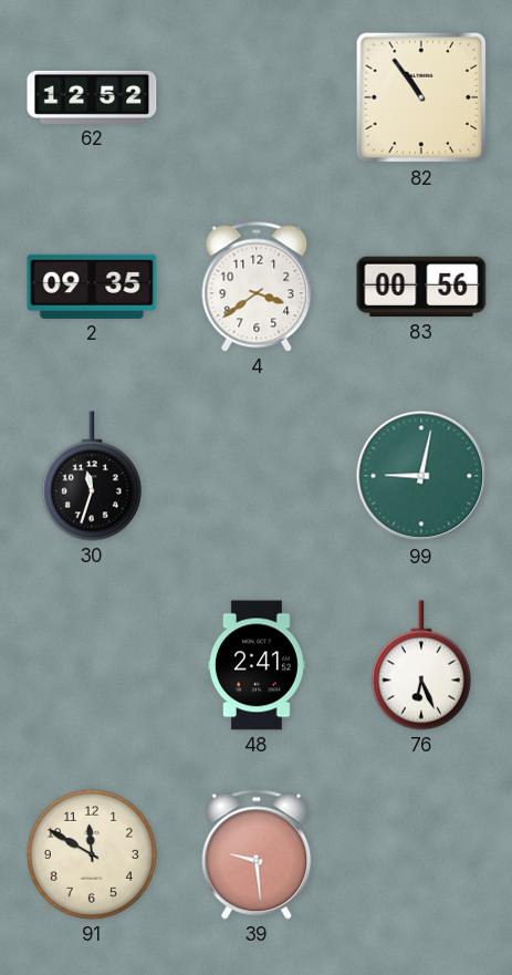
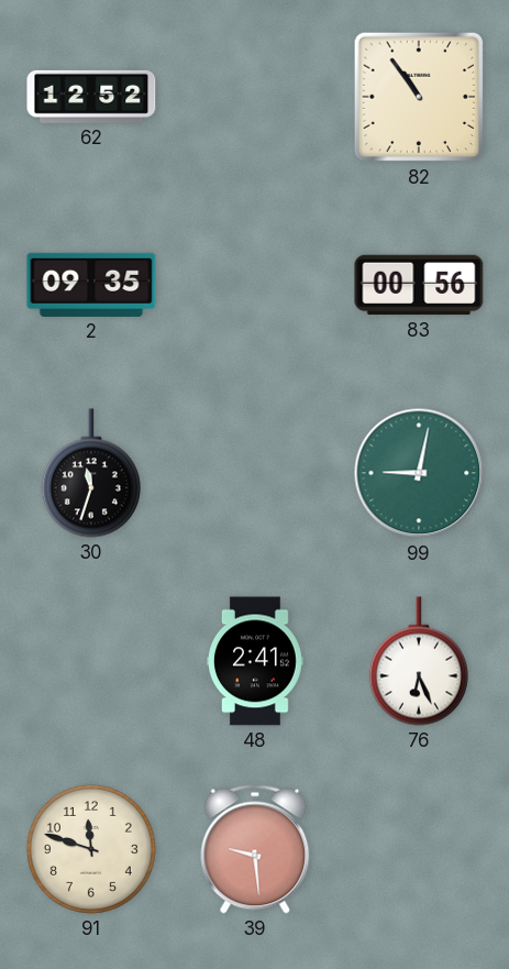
4: 3:39 -> none
91: 11:50 -> 11:48
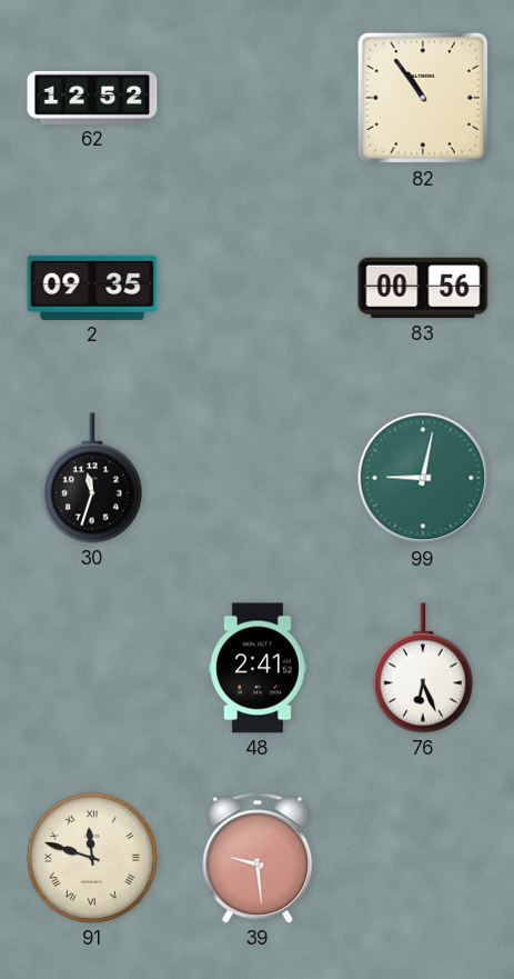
91 numerals: Arabic -> Roman
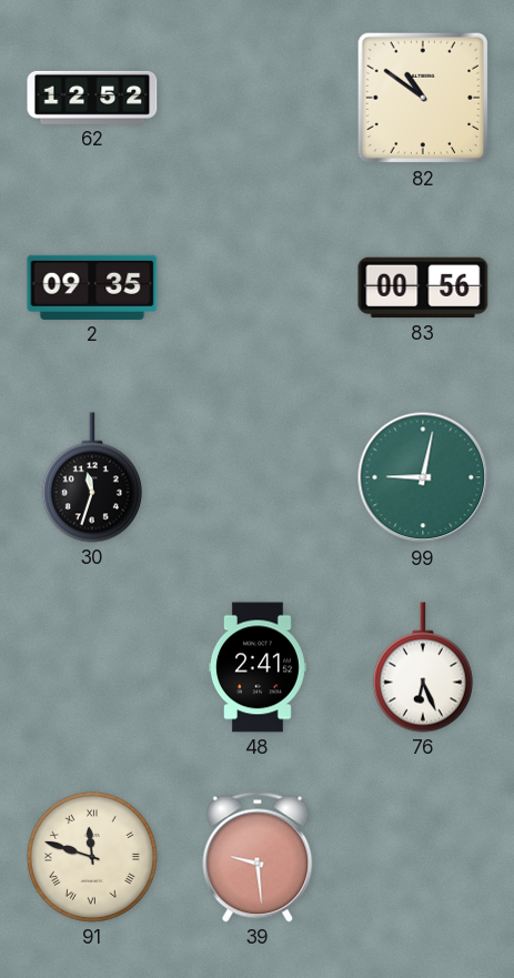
82: 10:54 -> 10:51
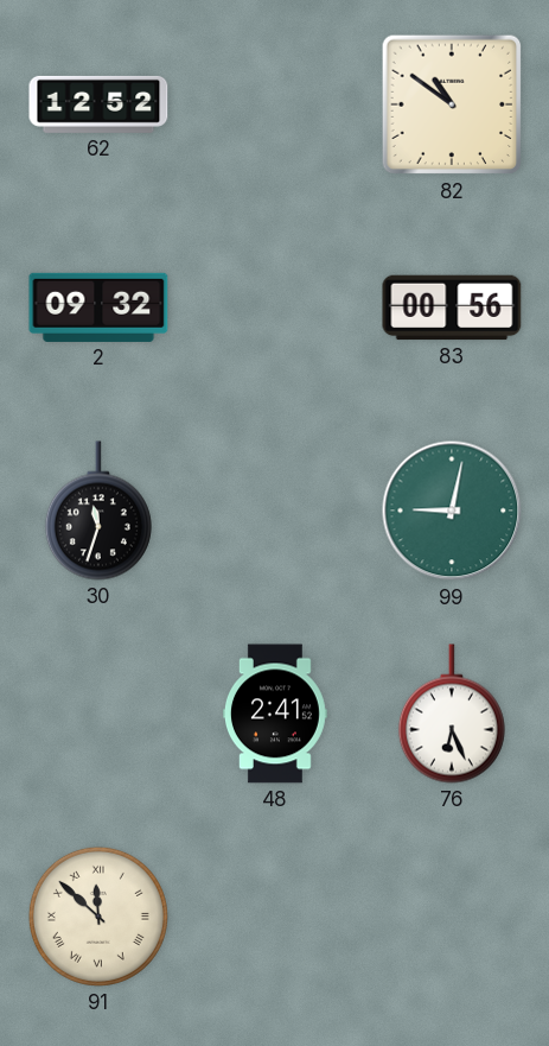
2: 09:35 -> 09:32
91: 11:48 -> 11:52
39: 9:29 -> none
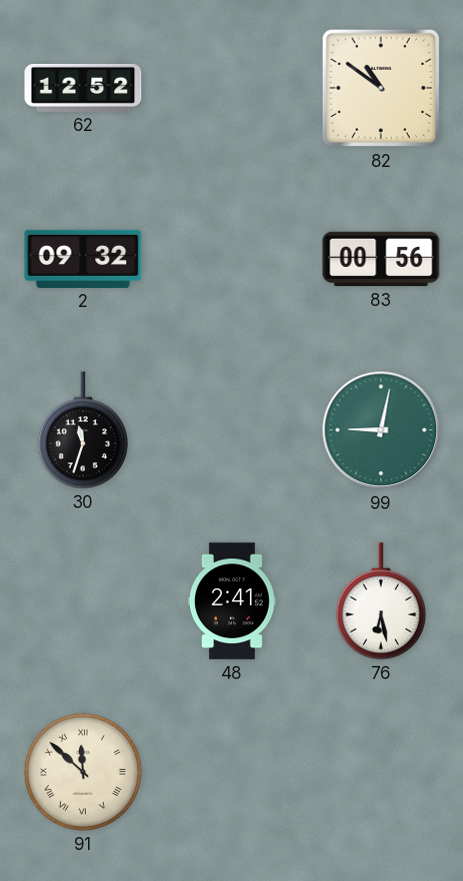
76: 6:26 -> 6:28
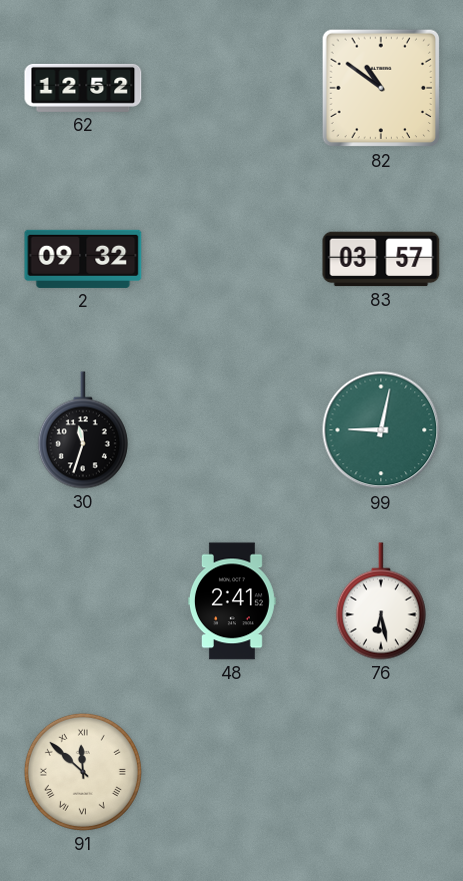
83: 00:56 -> 03:57
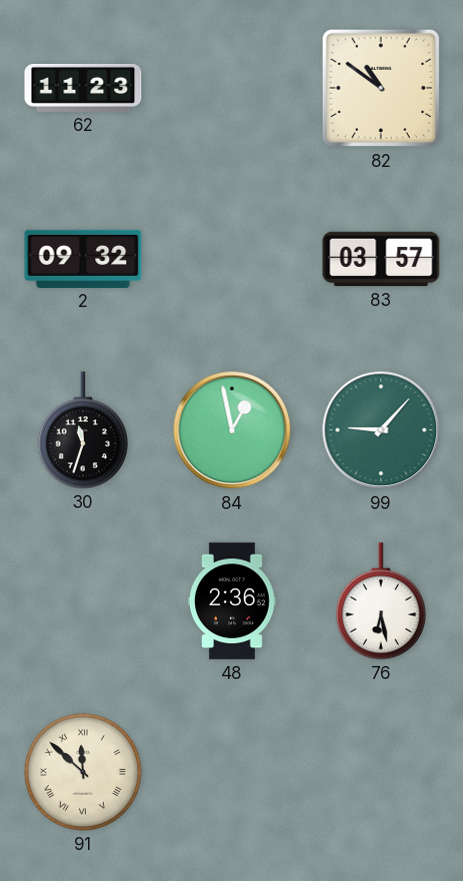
62: 12:52 -> 11:23
84: none -> 12:58
99: 9:02 -> 9:07
48: 2:41 -> 2:36
